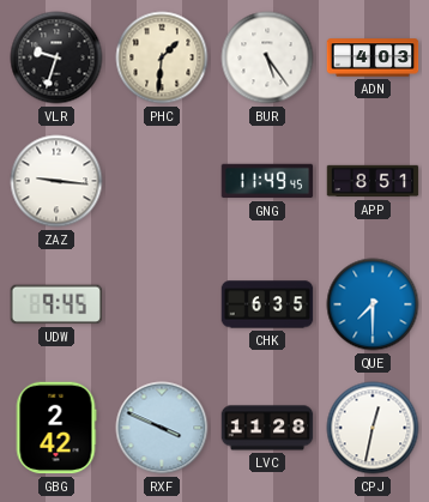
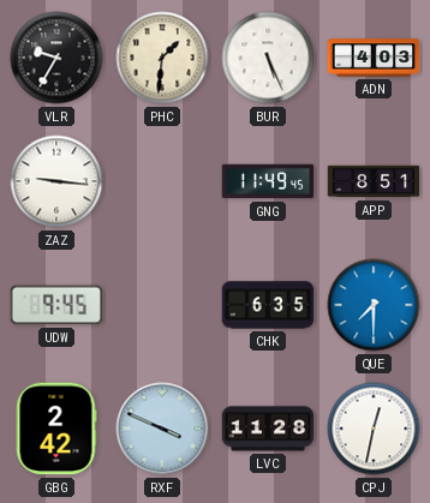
VLR: 9:33 -> 9:35
BUR: 5:24 -> 5:26
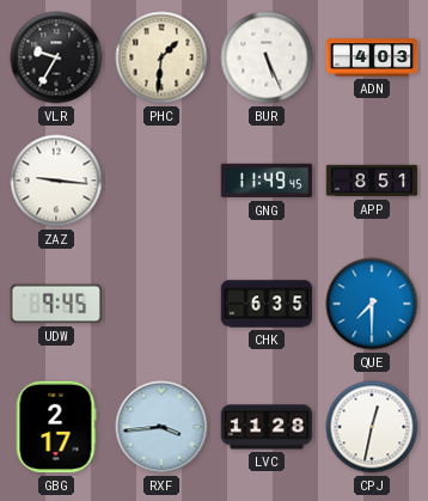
GBG: 2:42 -> 2:17
RXF: 3:49 -> 3:44
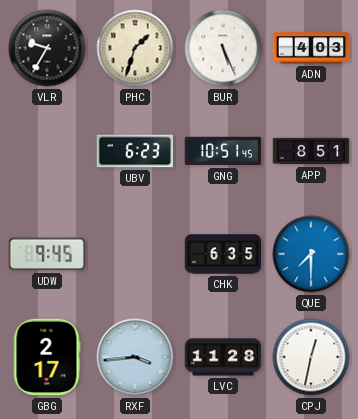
PHC: 1:31 -> 1:33
ZAZ: 9:16 -> none
UBV: none -> 6:23
GNG: 11:49 -> 10:51
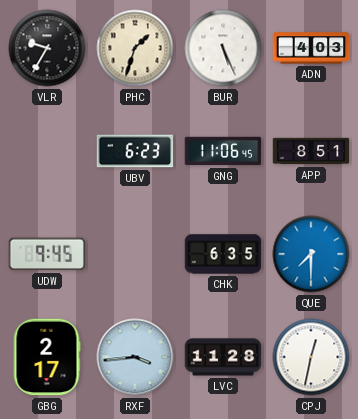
GNG: 10:51 -> 11:06
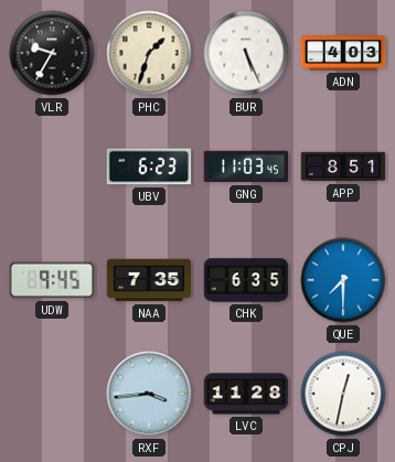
GNG: 11:06 -> 11:03
NAA: none -> 7:35
GBG: 2:17 -> none
